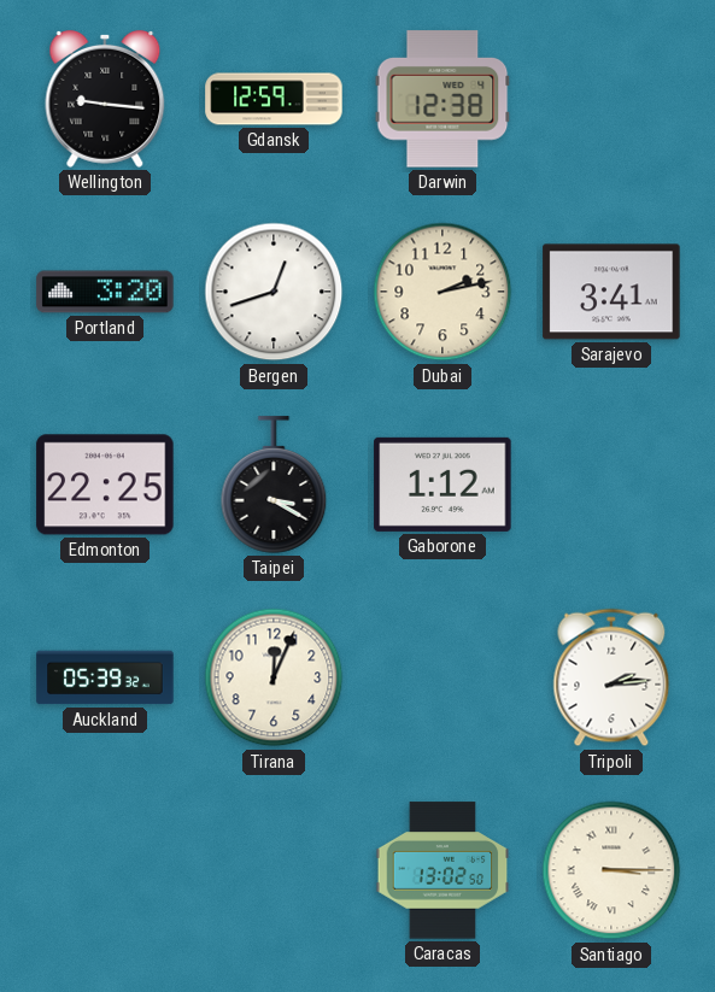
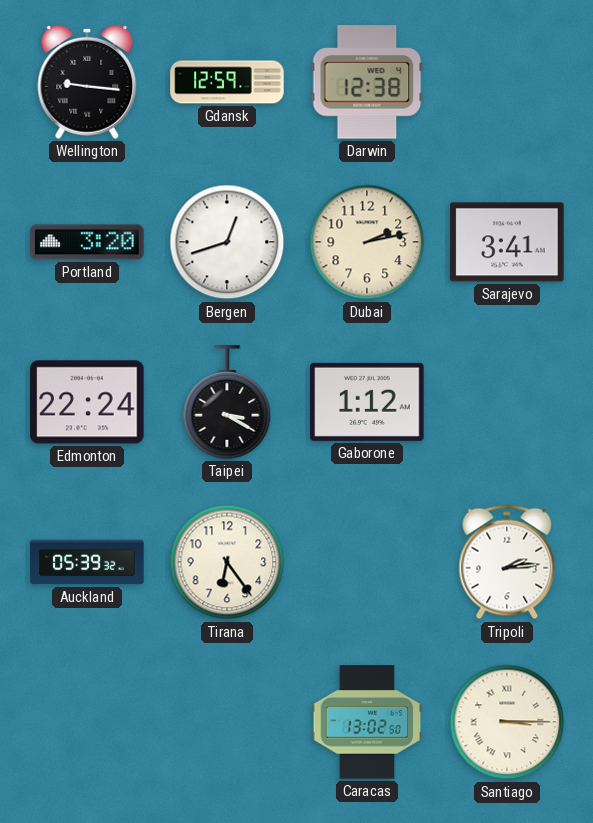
Edmonton: 22:25 -> 22:24
Tirana: 12:04 -> 6:24
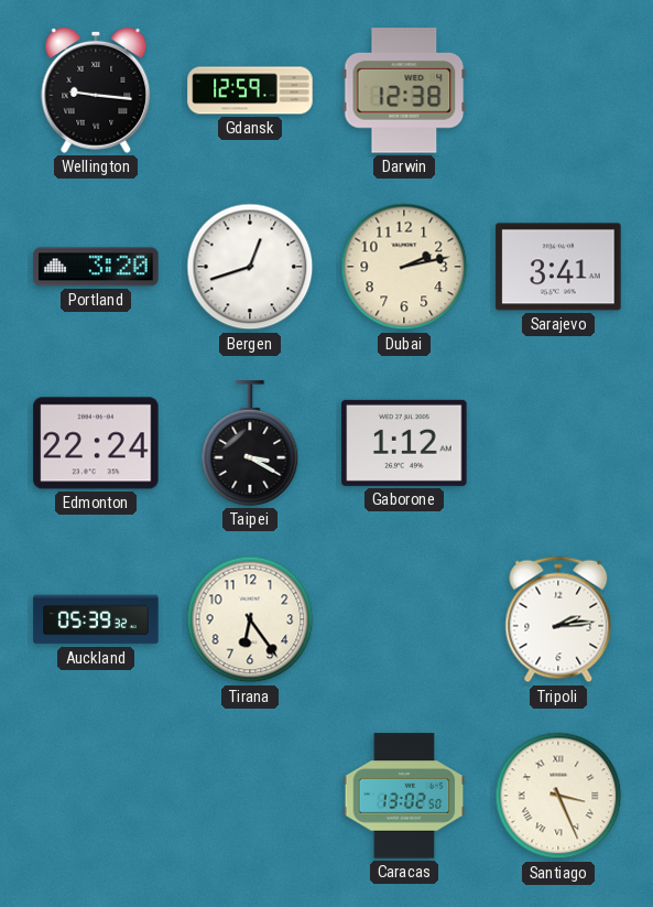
Santiago: 3:15 -> 3:26
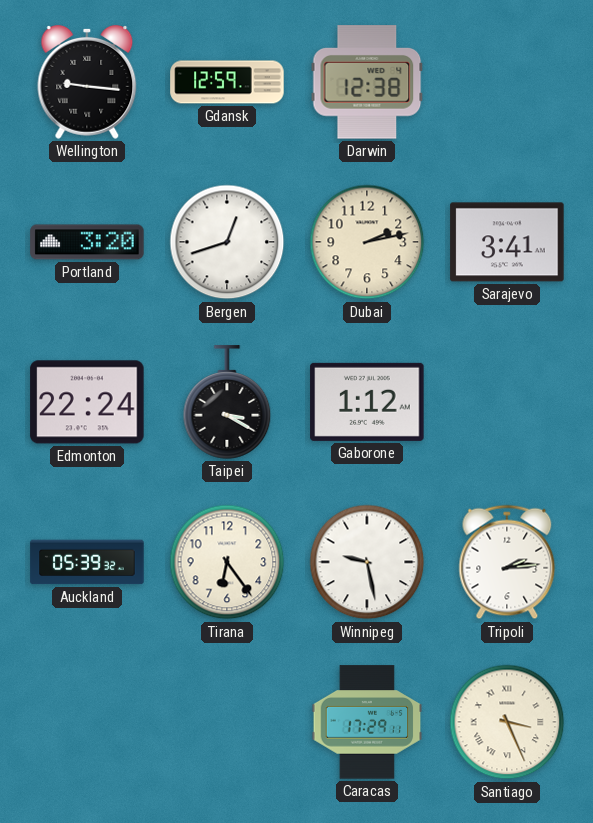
Winnipeg: none -> 9:28
Caracas: 13:02 -> 17:29
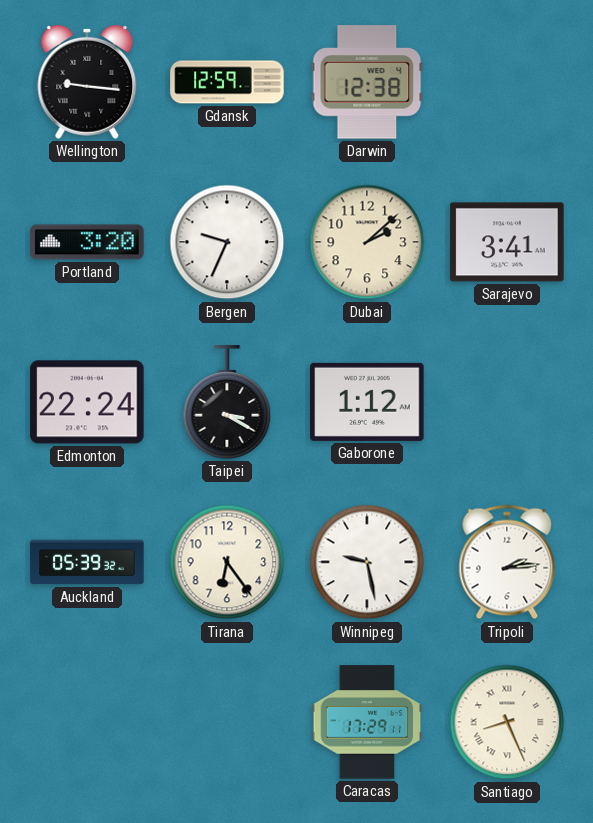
Bergen: 12:42 -> 9:34
Dubai: 2:13 -> 2:08
Santiago: 3:26 -> 8:26
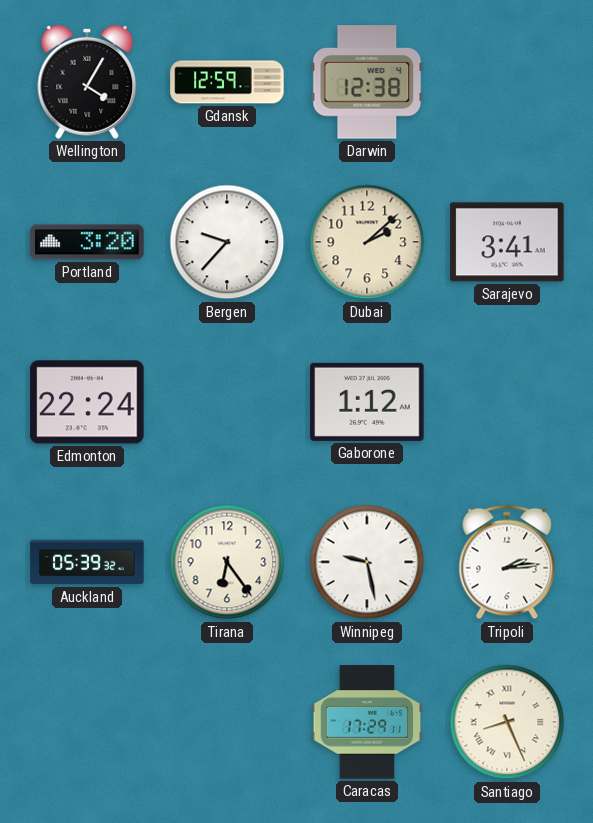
Wellington: 9:16 -> 4:05
Bergen: 9:34 -> 9:37
Taipei: 3:20 -> none
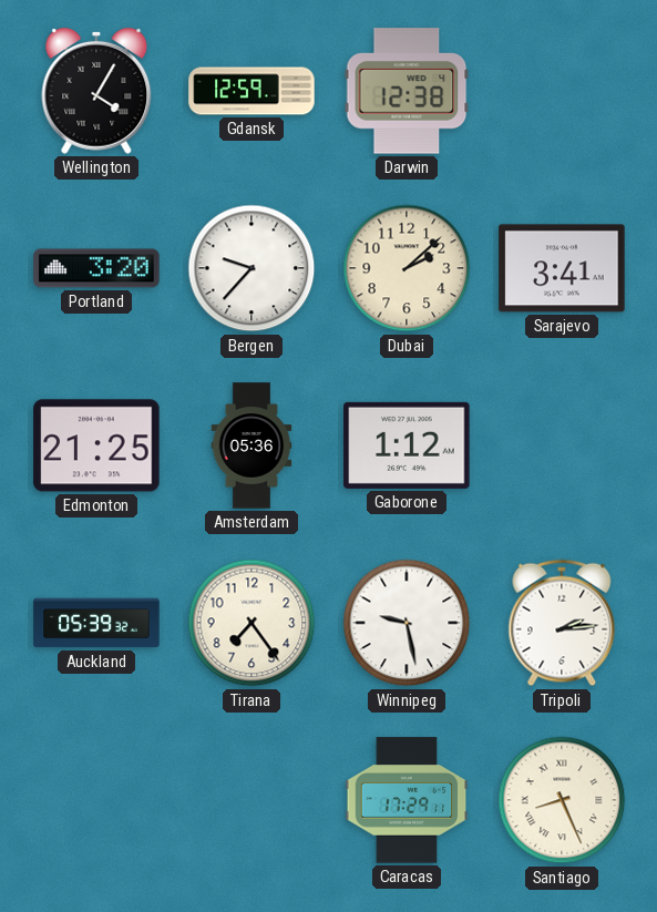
Edmonton: 22:24 -> 21:25
Amsterdam: none -> 05:36
Tirana: 6:24 -> 7:24
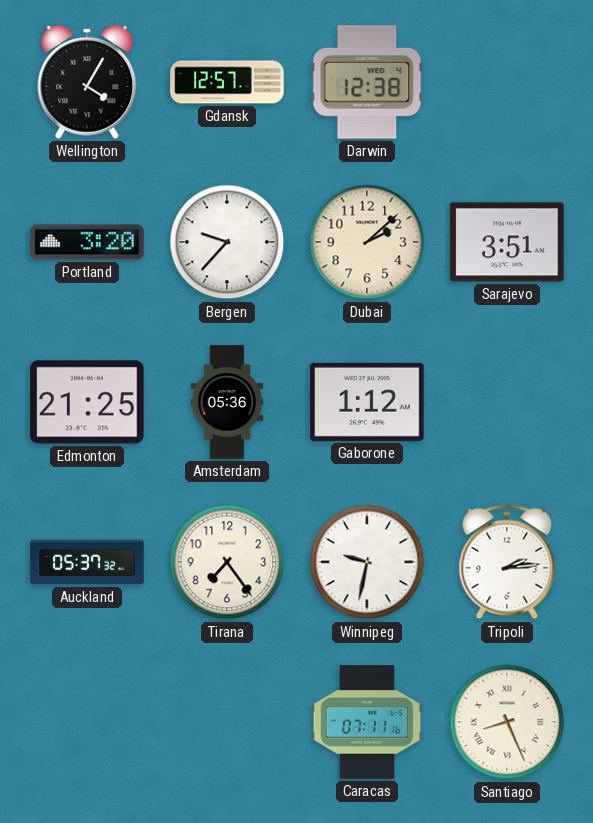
Gdansk: 12:59 -> 12:57
Sarajevo: 3:41 -> 3:51
Auckland: 05:39 -> 05:37
Winnipeg: 9:28 -> 9:32
Caracas: 17:29 -> 07:11
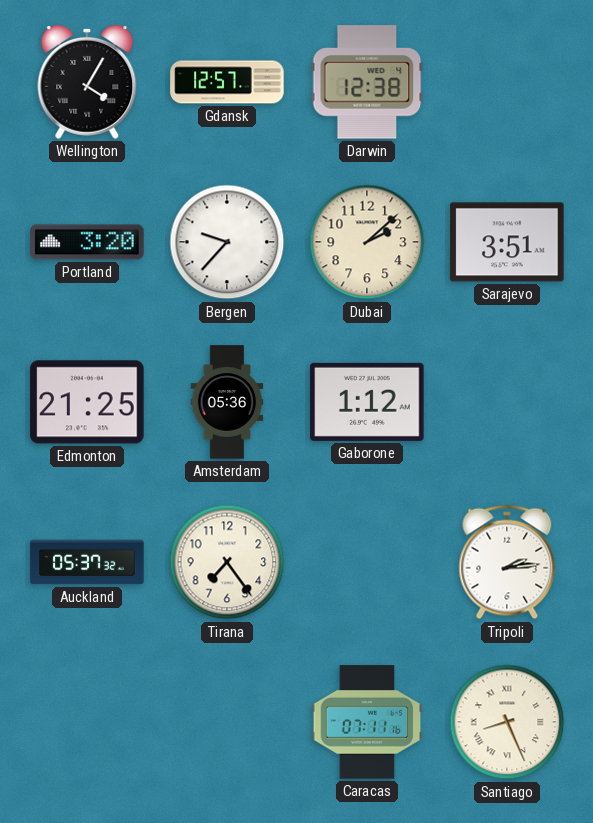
Winnipeg: 9:32 -> none
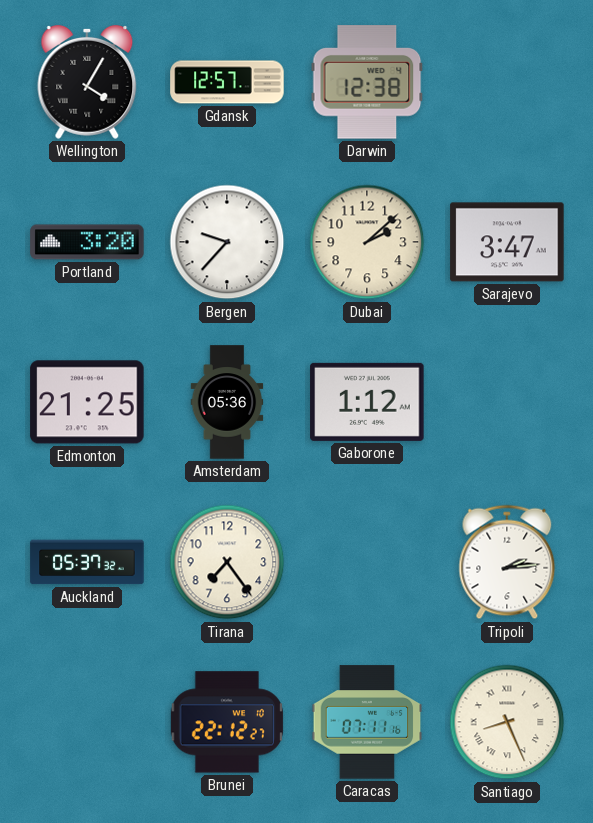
Sarajevo: 3:51 -> 3:47
Brunei: none -> 22:12
